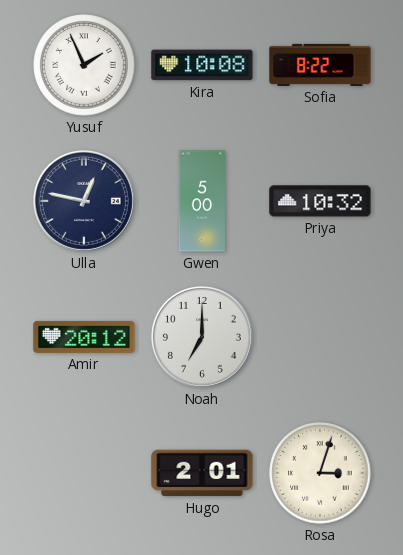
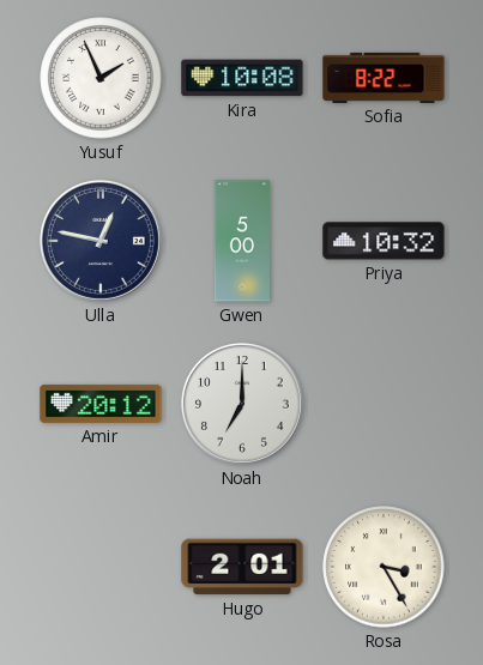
Rosa: 3:03 -> 3:25
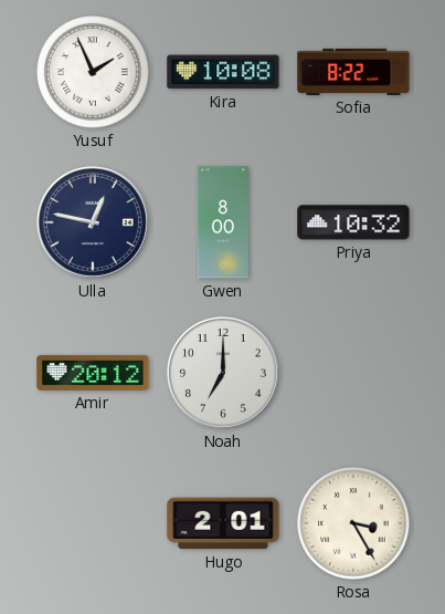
Gwen: 5:00 -> 8:00
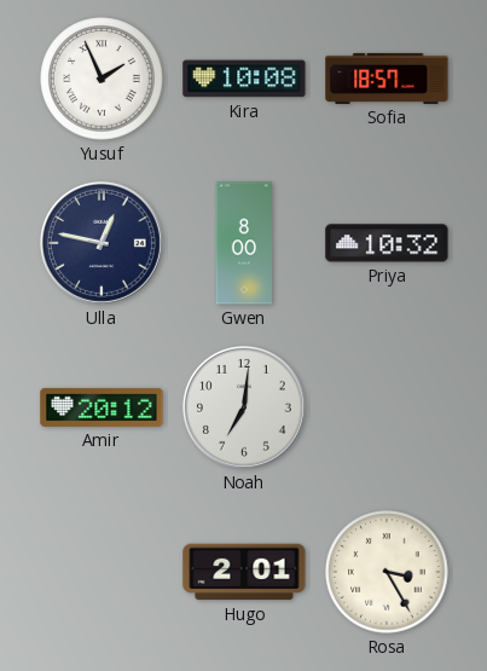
Sofia: 8:22 -> 18:57
Noah: 7:00 -> 7:01
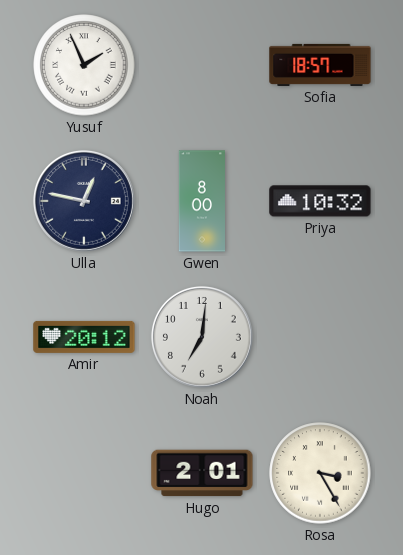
Kira: 10:08 -> none
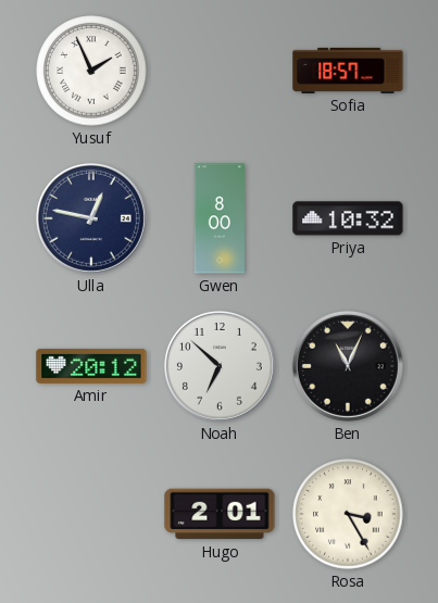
Noah: 7:01 -> 6:52
Ben: none -> 11:04
